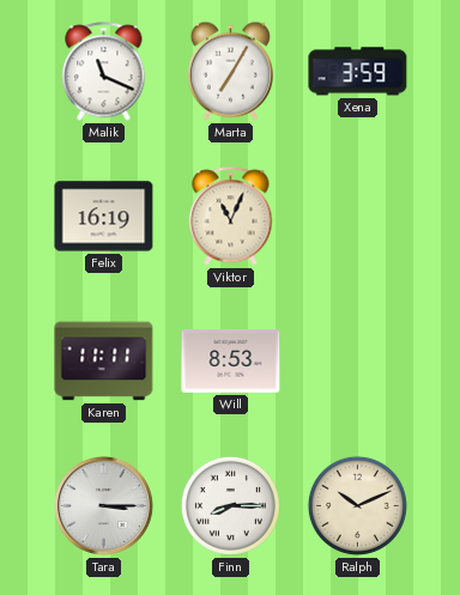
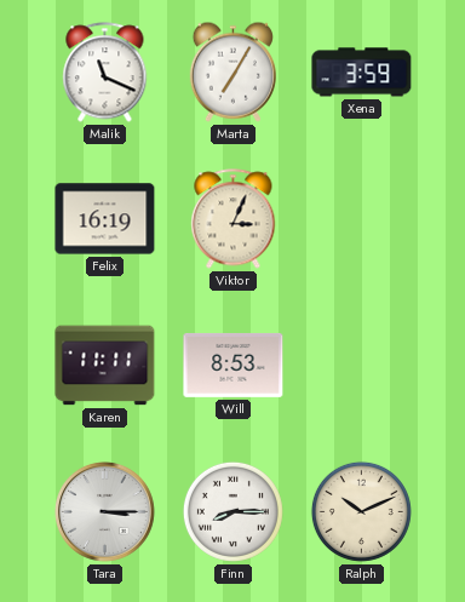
Viktor: 11:04 -> 3:04
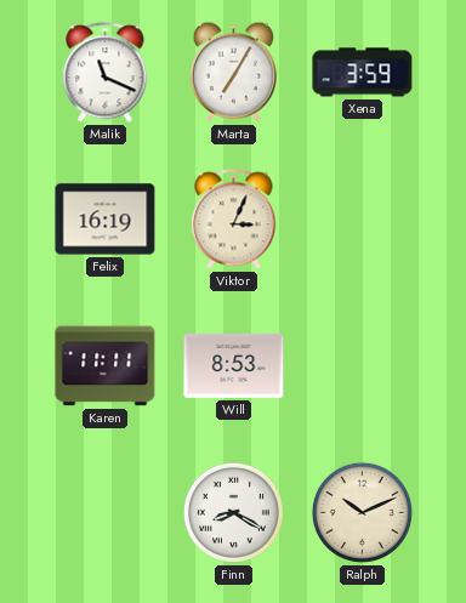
Tara: 3:15 -> none
Finn: 8:15 -> 8:20
